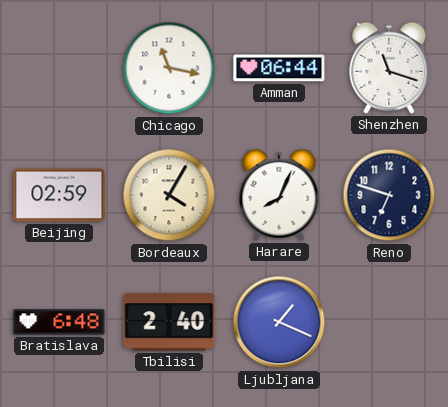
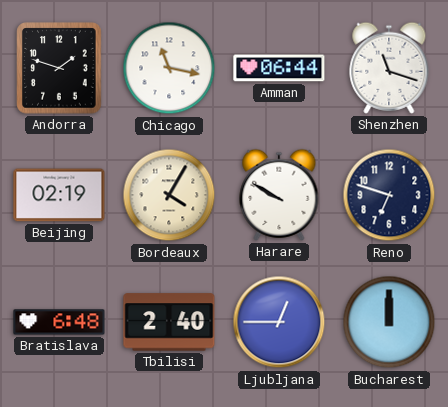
Andorra: none -> 1:48
Beijing: 02:59 -> 02:19
Harare: 8:04 -> 9:50
Ljubljana: 1:19 -> 12:45
Bucharest: none -> 12:00
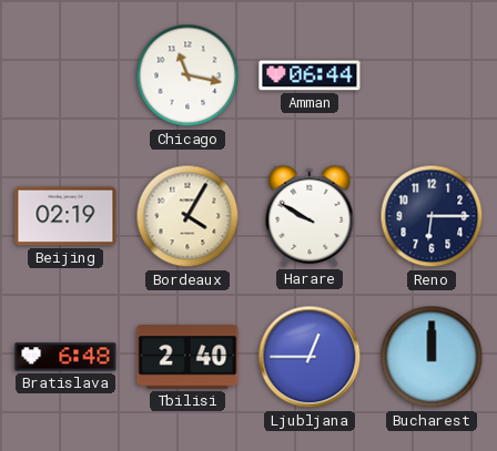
Andorra: 1:48 -> none
Shenzhen: 11:18 -> none
Reno: 6:48 -> 6:15
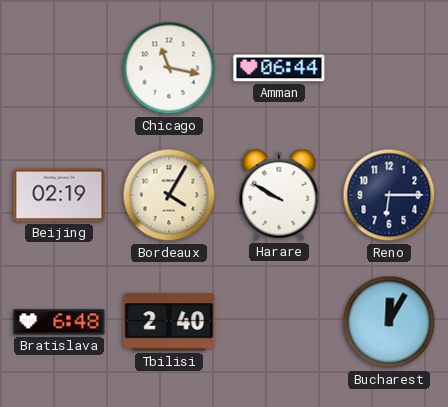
Ljubljana: 12:45 -> none
Bucharest: 12:00 -> 12:05
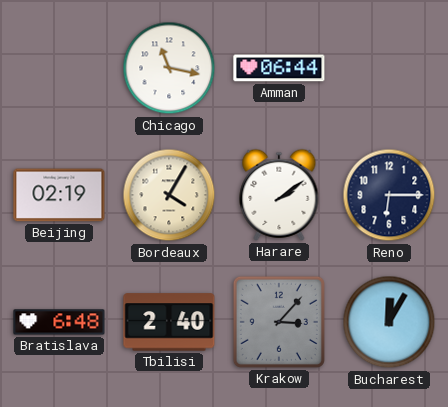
Harare: 9:50 -> 2:09
Krakow: none -> 3:07
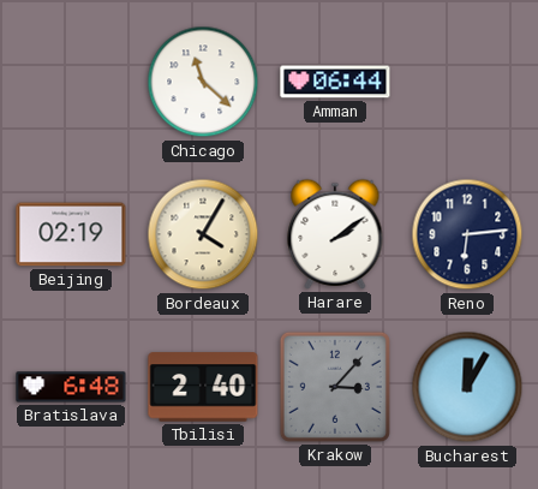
Chicago: 11:17 -> 11:22
Reno: 6:15 -> 6:14
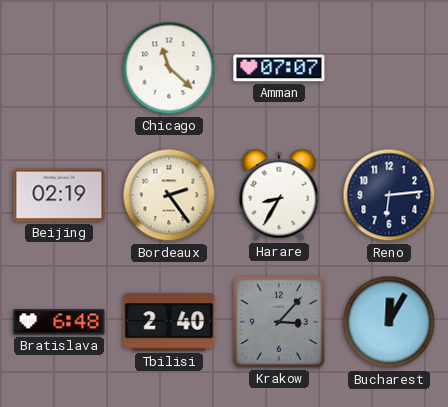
Amman: 06:44 -> 07:07
Bordeaux: 4:05 -> 2:24
Harare: 2:09 -> 8:35
